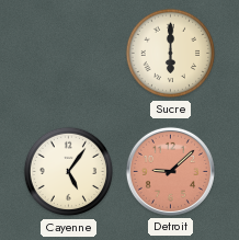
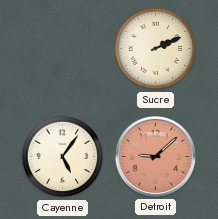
Sucre: 6:00 -> 2:11
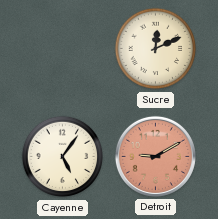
Sucre: 2:11 -> 12:11
Detroit: 9:08 -> 9:10
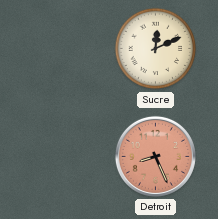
Cayenne: 5:06 -> none
Detroit: 9:10 -> 8:26
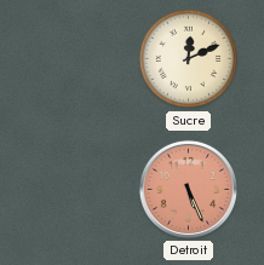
Detroit: 8:26 -> 5:26
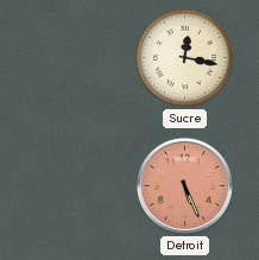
Sucre: 12:11 -> 12:17
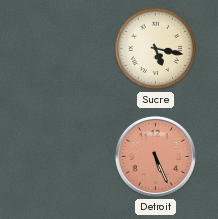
Sucre: 12:17 -> 5:17
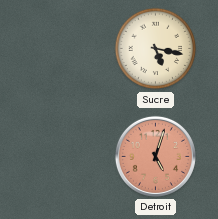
Detroit: 5:26 -> 5:03
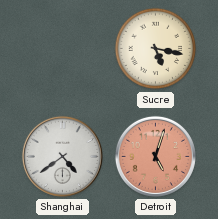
Shanghai: none -> 4:39
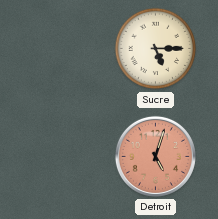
Sucre: 5:17 -> 5:15
Shanghai: 4:39 -> none
